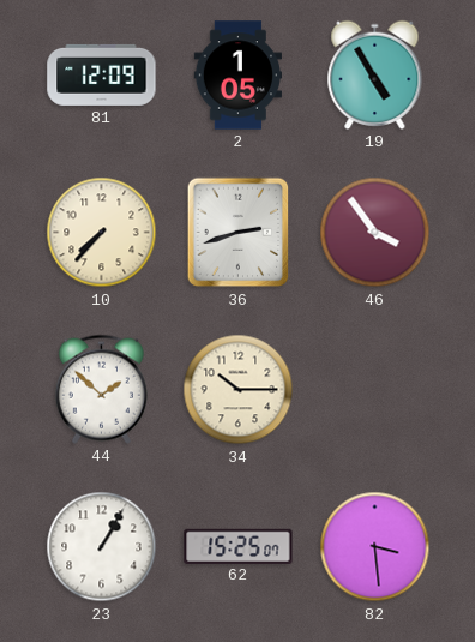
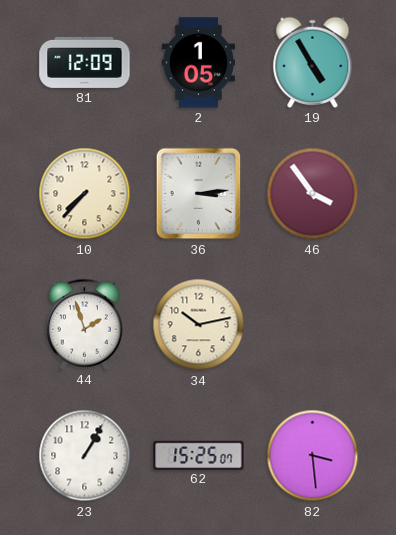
36: 2:42 -> 3:14
44: 1:52 -> 1:57
34: 10:15 -> 10:13
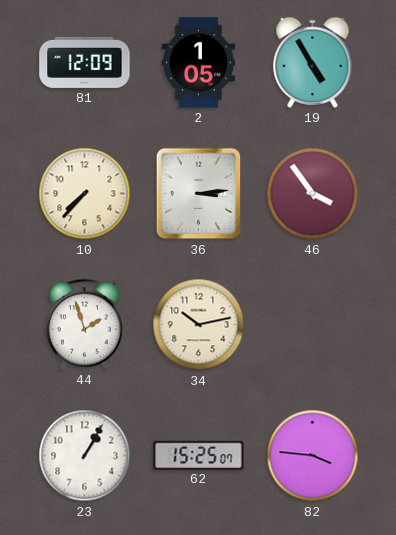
82: 3:29 -> 3:46
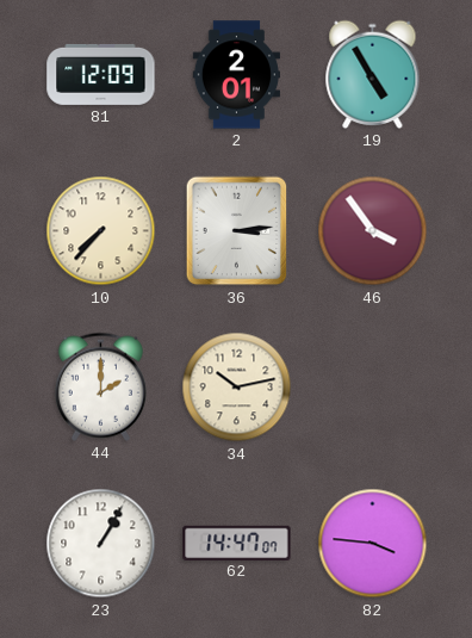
2: 1:05 -> 2:01
44: 1:57 -> 2:00
62: 15:25 -> 14:47
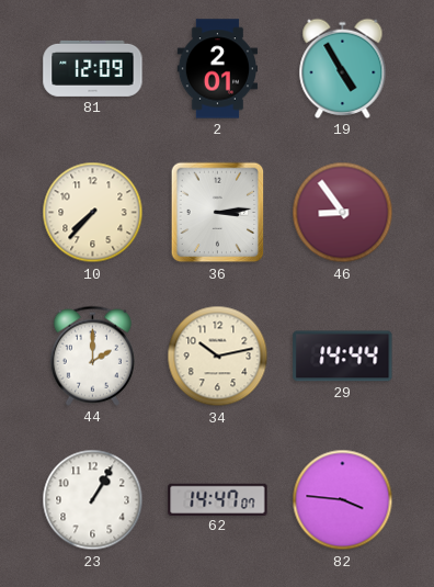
46: 3:54 -> 8:54
29: none -> 14:44
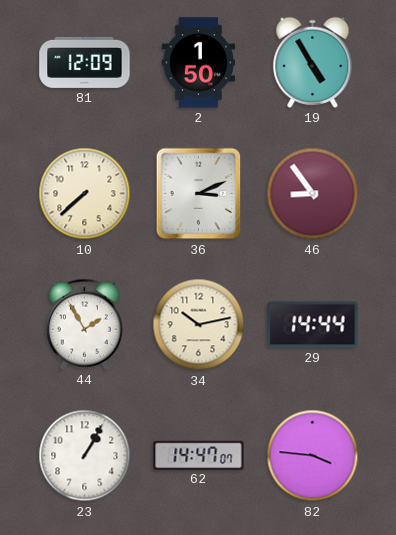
2: 2:01 -> 1:50
10: 7:37 -> 7:38
36: 3:14 -> 3:11
44: 2:00 -> 1:55
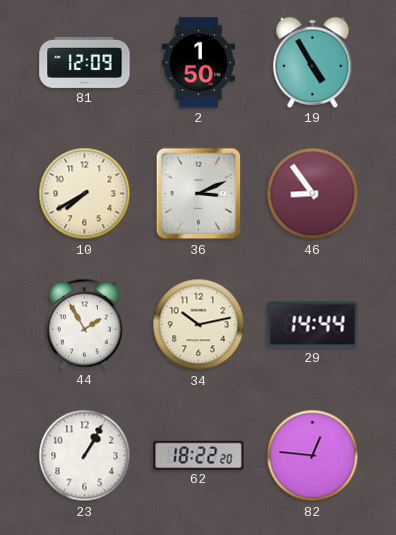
10: 7:38 -> 7:40
62: 14:47 -> 18:22
82: 3:46 -> 12:46
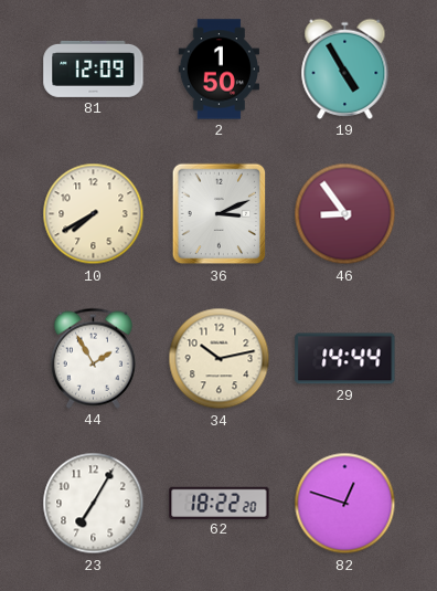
23: 1:05 -> 7:05
82: 12:46 -> 12:48
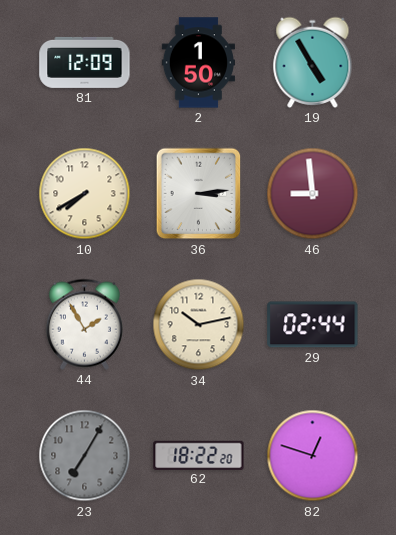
36: 3:11 -> 3:14
46: 8:54 -> 8:59
29: 14:44 -> 02:44
23 dial: white -> grey
